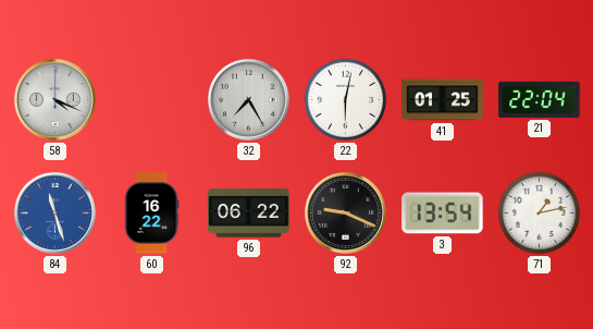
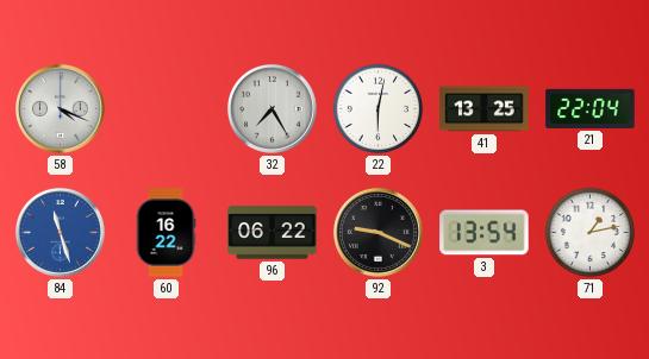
41: 01:25 -> 13:25
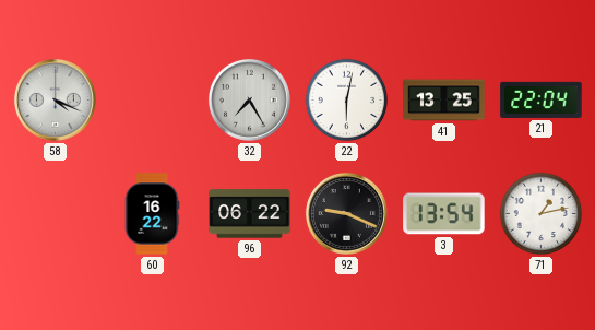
84: 11:27 -> none
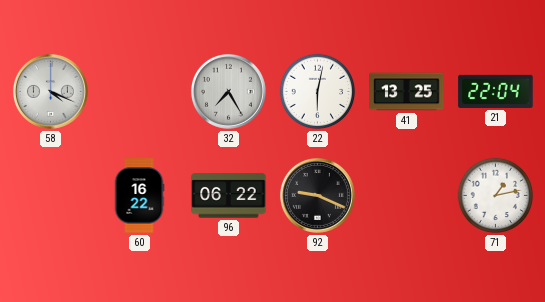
3: 13:54 -> none
